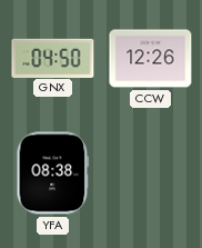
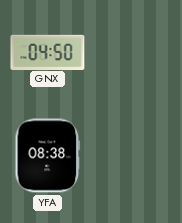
CCW: 12:26 -> none
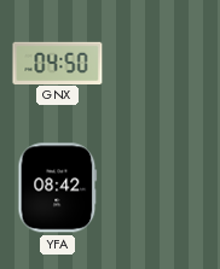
YFA: 08:38 -> 08:42
